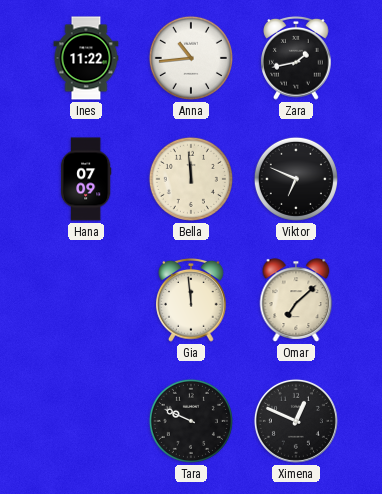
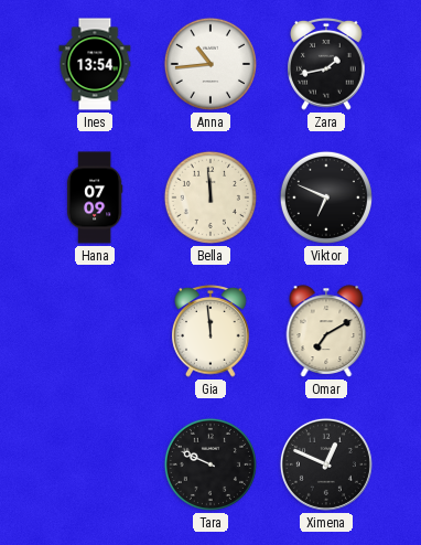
Ines: 11:22 -> 13:54
Omar: 7:08 -> 7:10
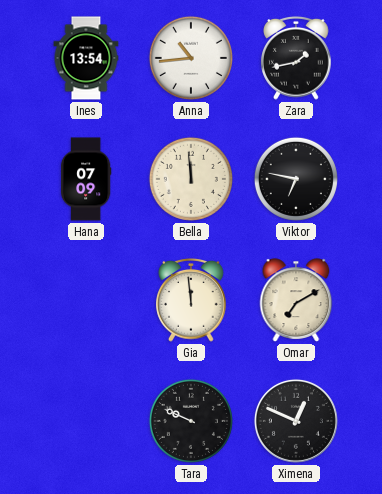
Viktor: 6:49 -> 6:47
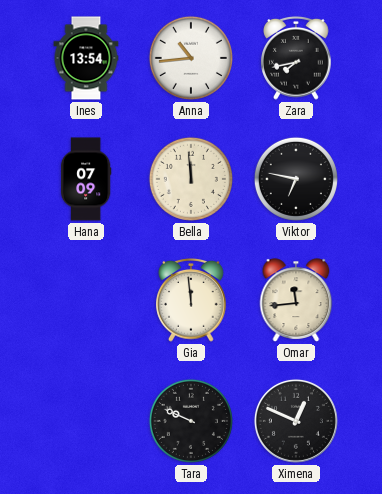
Zara: 1:43 -> 7:43
Omar: 7:10 -> 11:44
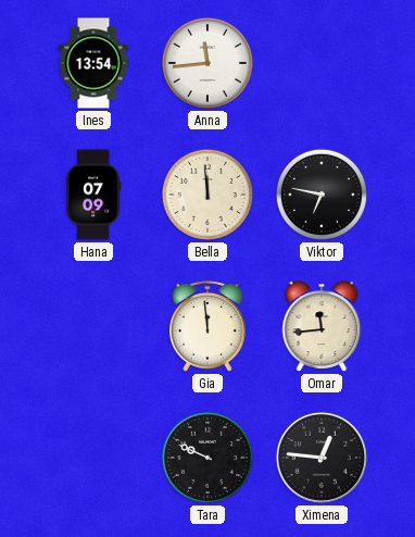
Anna: 10:44 -> 11:44
Zara: 7:43 -> none
Ximena: 12:49 -> 12:46
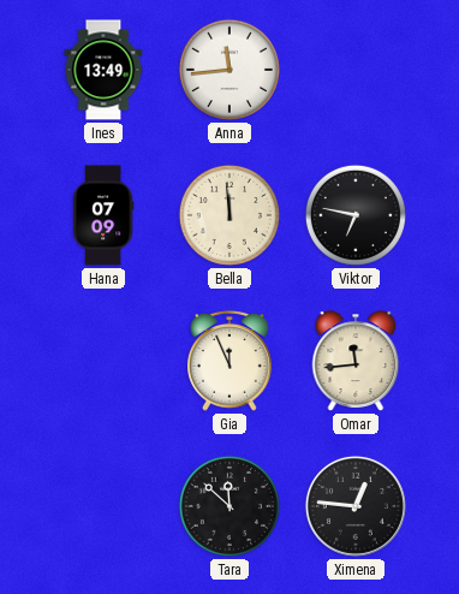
Ines: 13:54 -> 13:49
Gia: 11:59 -> 11:56
Tara: 9:49 -> 11:52
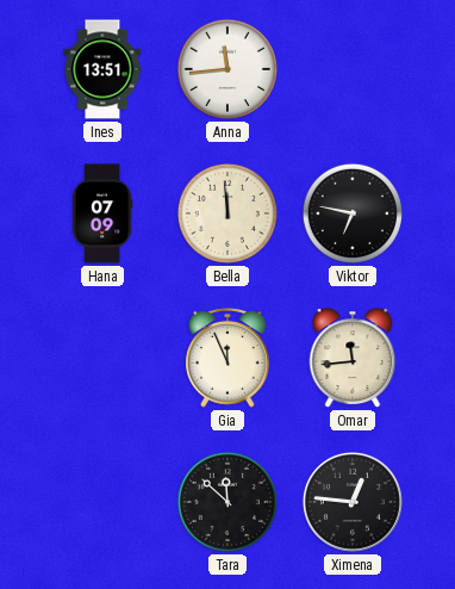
Ines: 13:49 -> 13:51
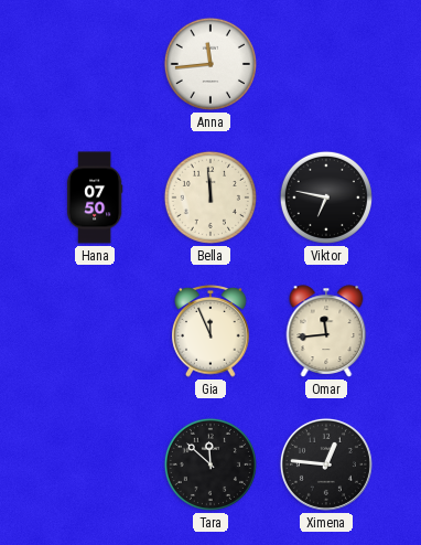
Ines: 13:51 -> none
Hana: 07:09 -> 07:50
